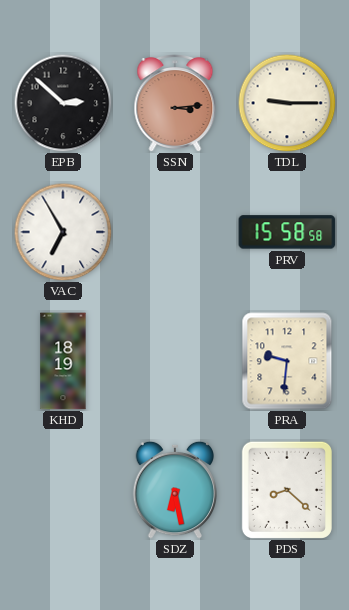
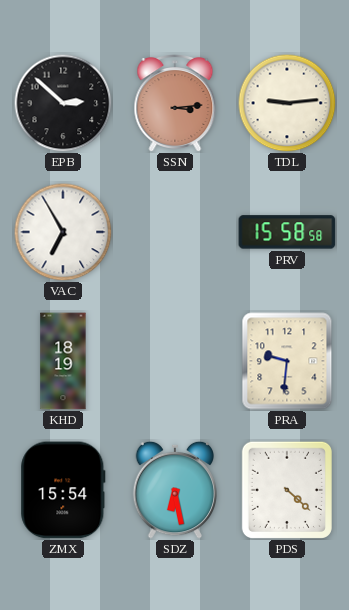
TDL: 9:15 -> 9:14
ZMX: none -> 15:54
PDS: 8:22 -> 4:22
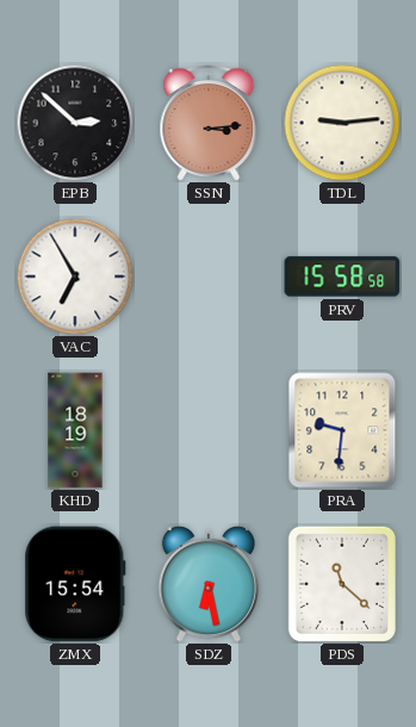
PDS: 4:22 -> 11:22
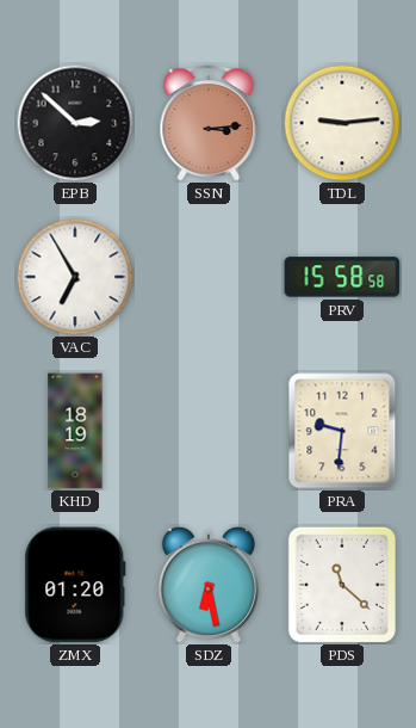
ZMX: 15:54 -> 01:20
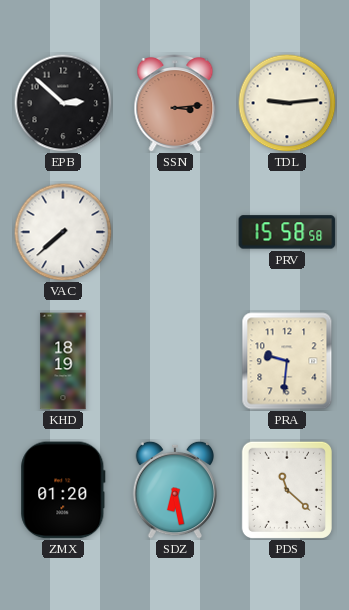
VAC: 6:55 -> 7:38
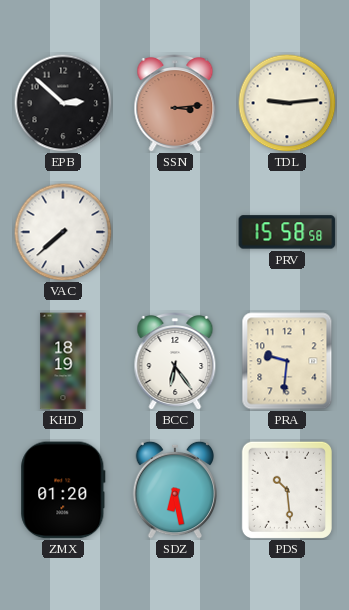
BCC: none -> 6:24
PDS: 11:22 -> 10:29
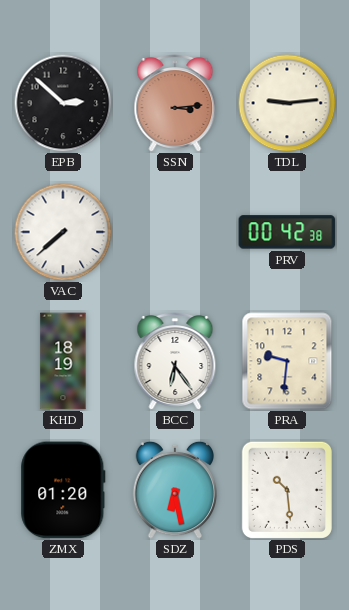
PRV: 15:58 -> 00:42
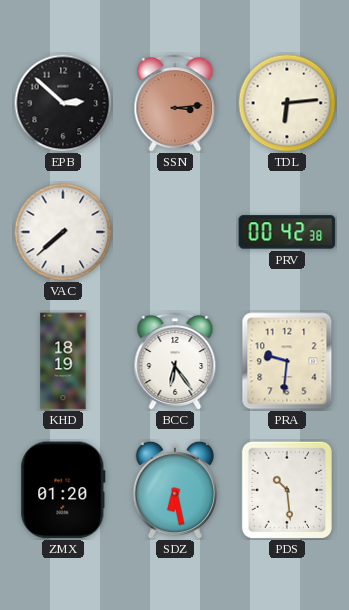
TDL: 9:14 -> 6:14
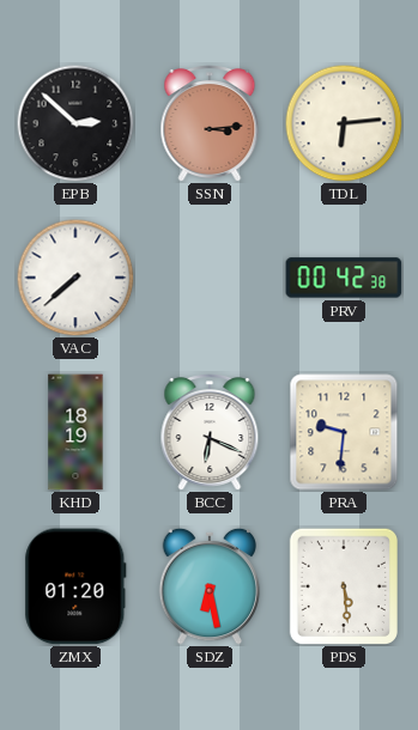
BCC: 6:24 -> 6:19
PDS: 10:29 -> 5:29
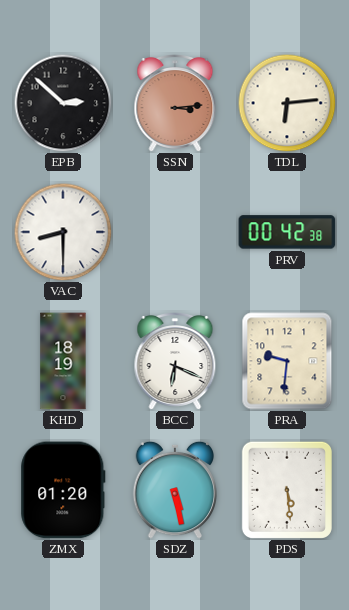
VAC: 7:38 -> 8:30
SDZ: 6:28 -> 5:28
